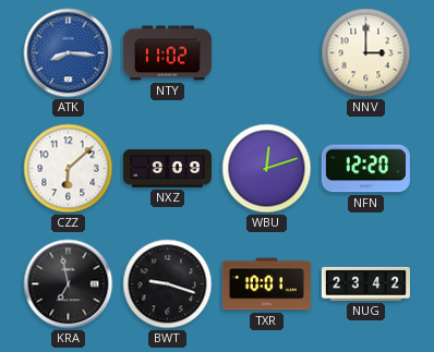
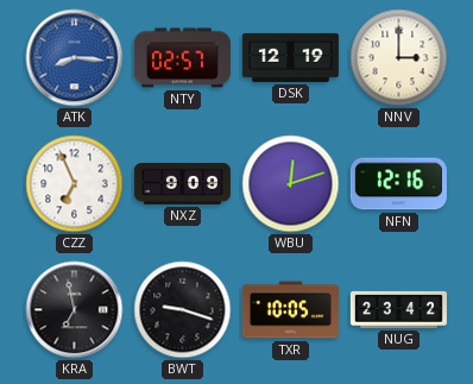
NTY: 11:02 -> 02:57
DSK: none -> 12:19
CZZ: 6:08 -> 6:56
NFN: 12:20 -> 12:16
TXR: 10:01 -> 10:05
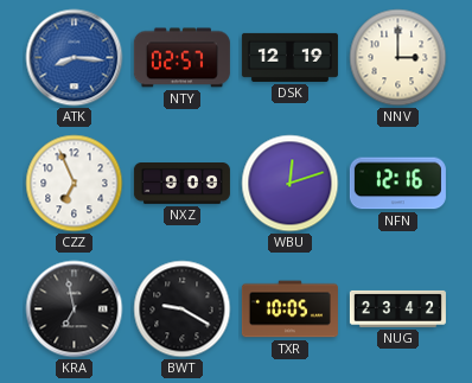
BWT: 9:18 -> 9:20
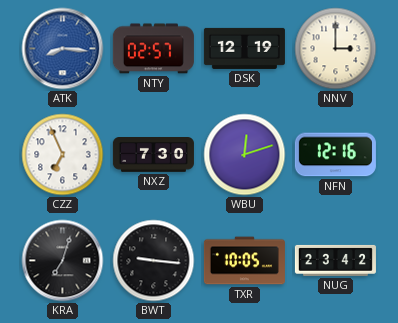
NXZ: 9:09 -> 7:30
KRA: 6:58 -> 7:03
BWT: 9:20 -> 9:16
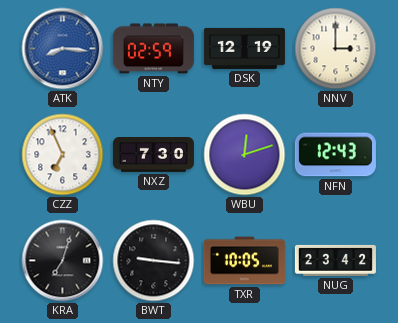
NTY: 02:57 -> 02:59
NFN: 12:16 -> 12:43
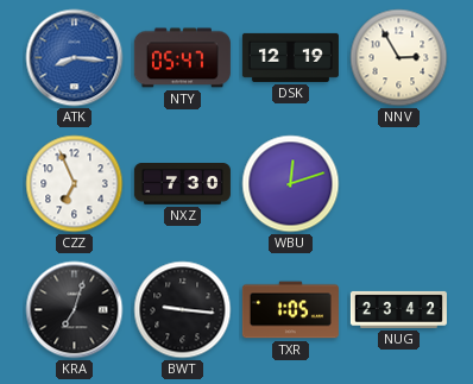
NTY: 02:59 -> 05:47
NNV: 3:00 -> 2:55
NFN: 12:43 -> none
TXR: 10:05 -> 1:05
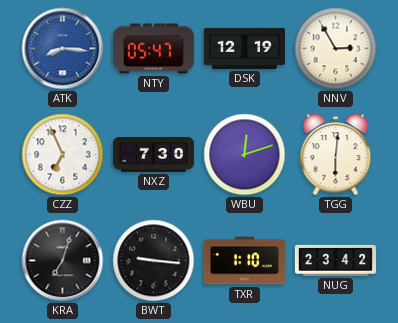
TGG: none -> 6:01
TXR: 1:05 -> 1:10
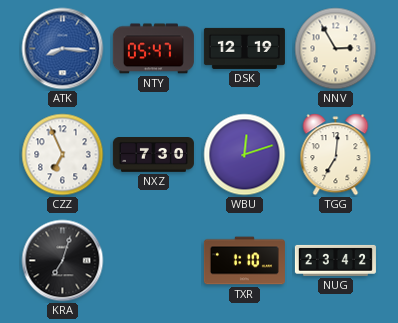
TGG: 6:01 -> 7:01
BWT: 9:16 -> none
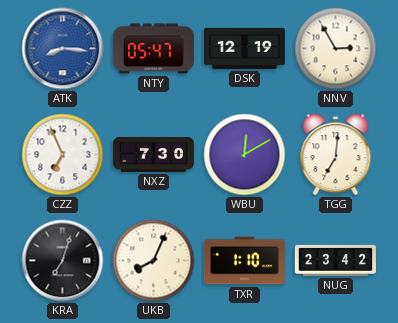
WBU: 12:12 -> 12:10
UKB: none -> 8:04
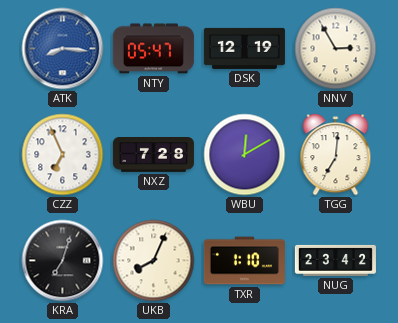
NXZ: 7:30 -> 7:28
